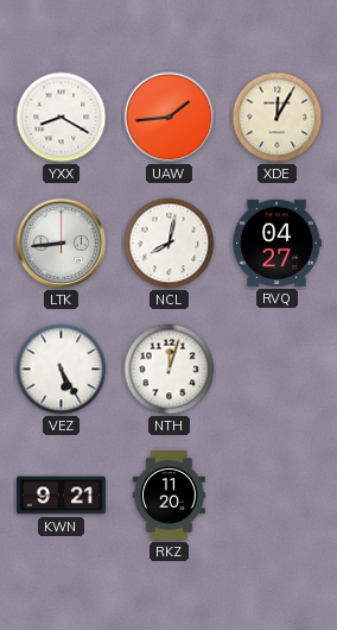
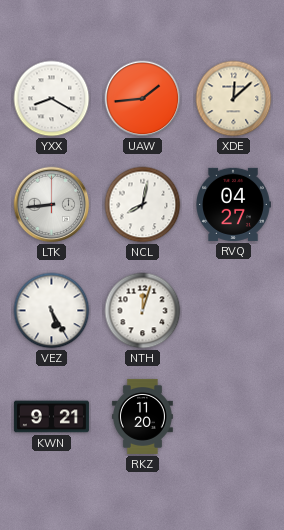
XDE: 12:05 -> 12:08
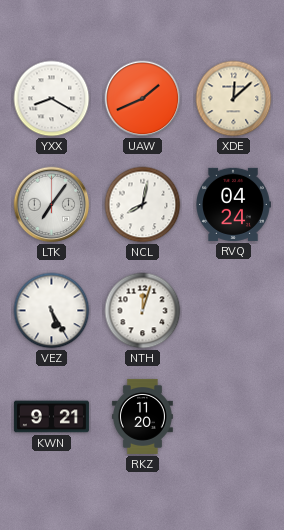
UAW: 1:44 -> 1:41
LTK: 8:44 -> 7:06
RVQ: 04:27 -> 04:24
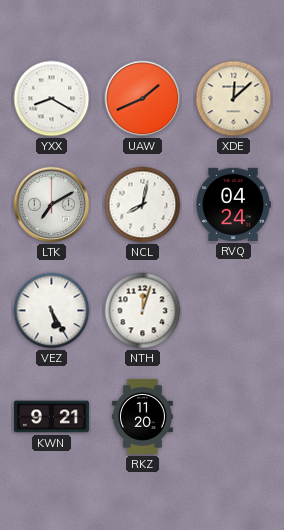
LTK: 7:06 -> 7:10
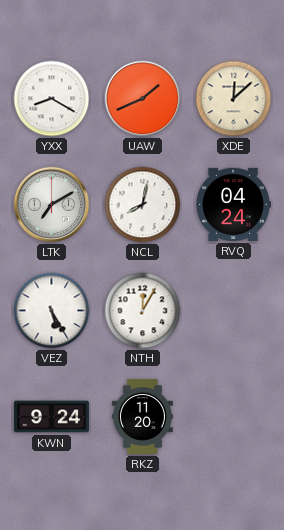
NTH: 12:03 -> 12:05
KWN: 9:21 -> 9:24
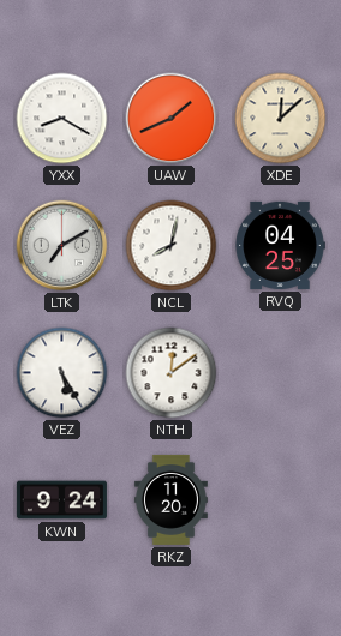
RVQ: 04:24 -> 04:25
NTH: 12:05 -> 12:09
